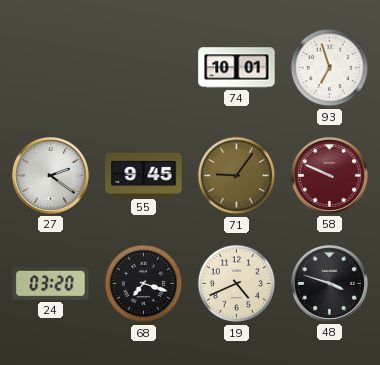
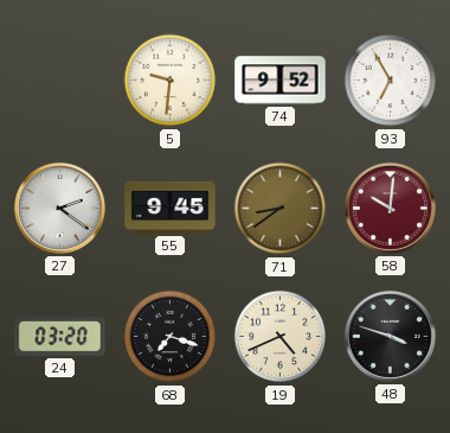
5: none -> 9:31
74: 10:01 -> 9:52
93: 6:57 -> 6:55
71: 9:06 -> 8:39
58: 9:49 -> 10:01
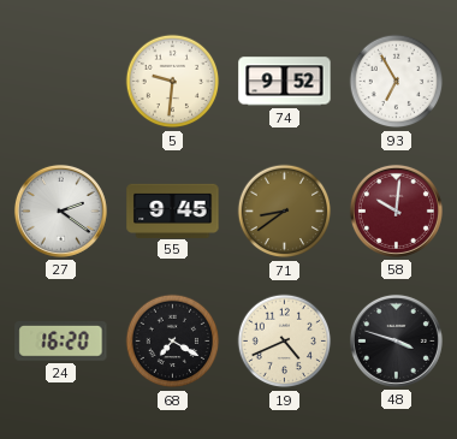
24: 03:20 -> 16:20
68: 7:18 -> 7:20
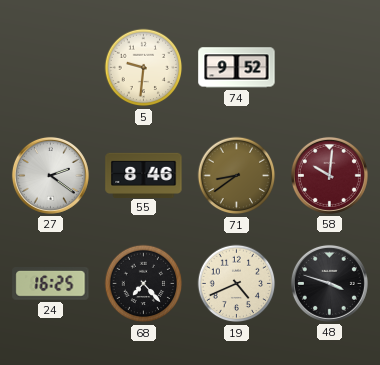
93: 6:55 -> none
55: 9:45 -> 8:46
24: 16:20 -> 16:25
68: 7:20 -> 7:23
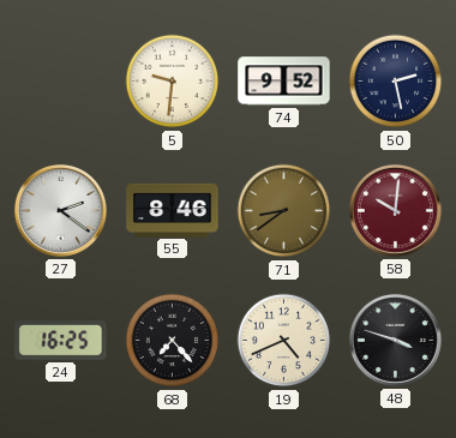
50: none -> 2:28
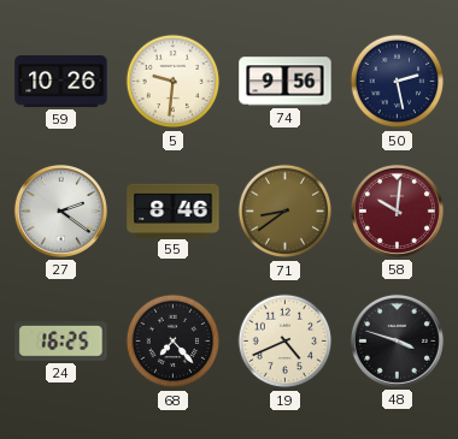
59: none -> 10:26
74: 9:52 -> 9:56
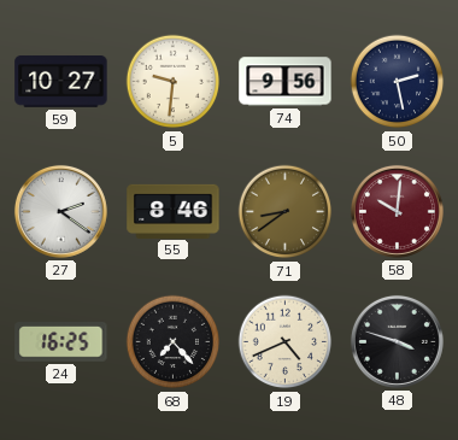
59: 10:26 -> 10:27
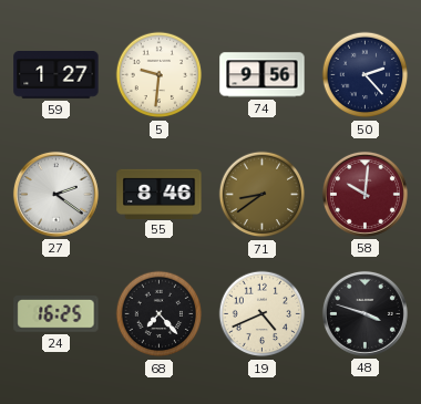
59: 10:27 -> 1:27
50: 2:28 -> 2:23
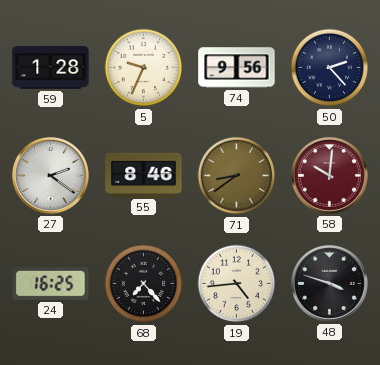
59: 1:27 -> 1:28
5: 9:31 -> 9:34
19: 4:41 -> 4:44
